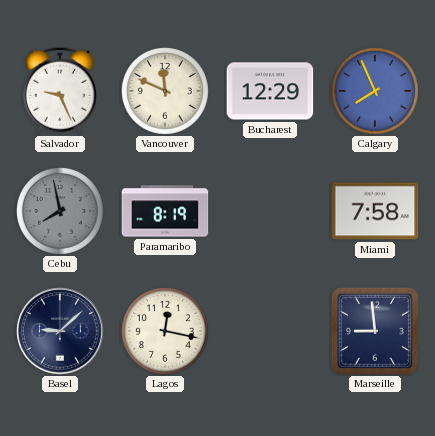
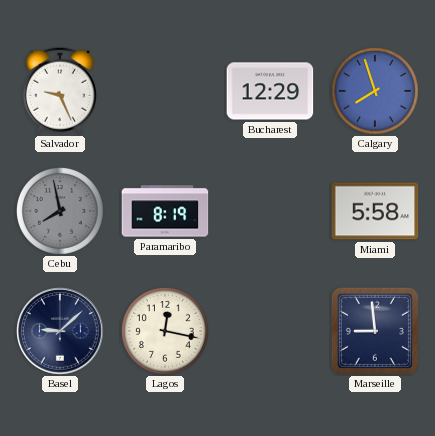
Vancouver: 11:49 -> none
Calgary: 7:56 -> 7:57
Miami: 7:58 -> 5:58
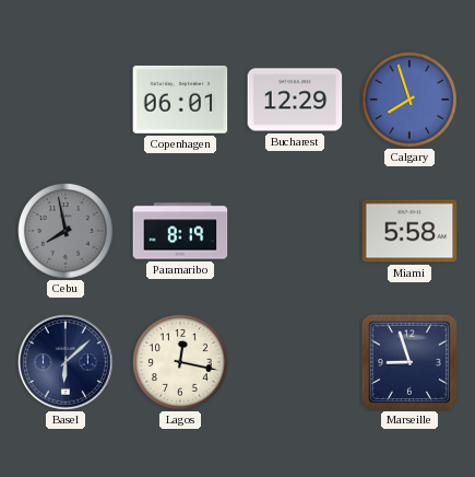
Salvador: 9:26 -> none
Copenhagen: none -> 06:01
Basel: 9:08 -> 6:08
Marseille: 8:59 -> 8:57
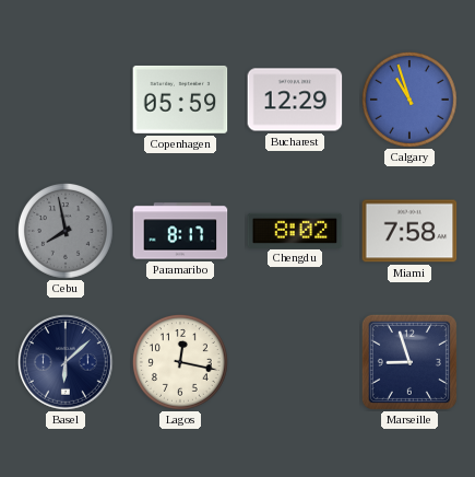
Copenhagen: 06:01 -> 05:59
Calgary: 7:57 -> 10:57
Paramaribo: 8:19 -> 8:17
Chengdu: none -> 8:02
Miami: 5:58 -> 7:58
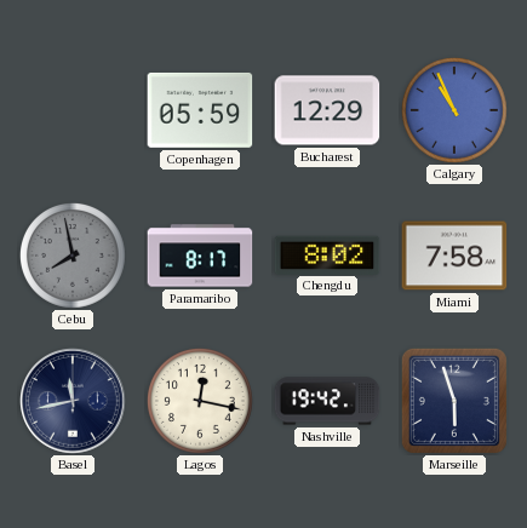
Calgary: 10:57 -> 10:56
Basel: 6:08 -> 11:43
Nashville: none -> 19:42
Marseille: 8:57 -> 5:57
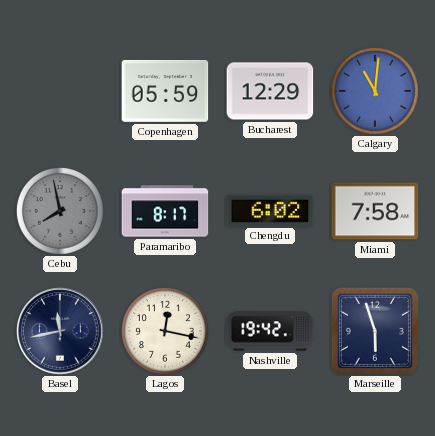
Calgary: 10:56 -> 11:01
Chengdu: 8:02 -> 6:02
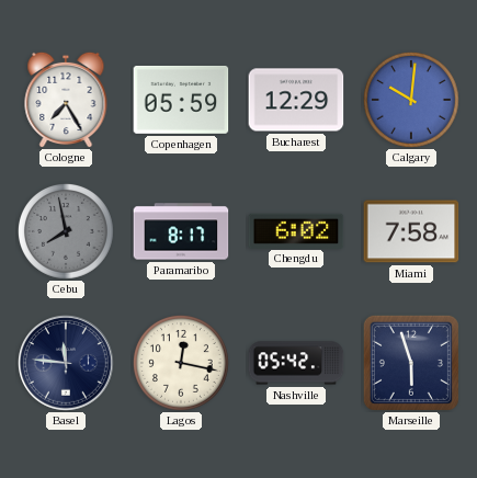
Cologne: none -> 7:25
Calgary: 11:01 -> 10:01
Basel: 11:43 -> 11:46
Nashville: 19:42 -> 05:42
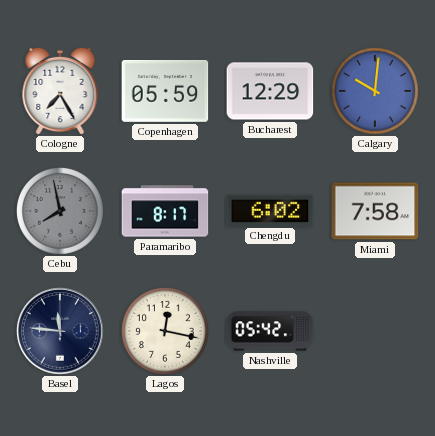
Marseille: 5:57 -> none
